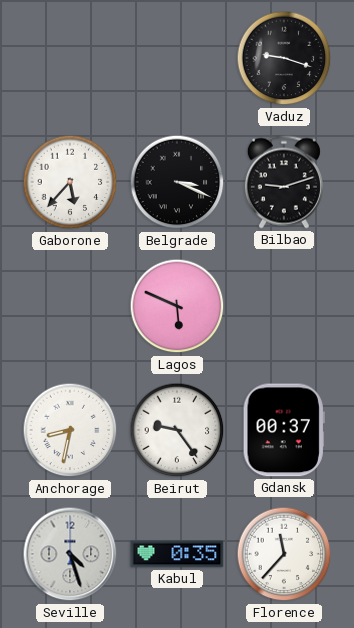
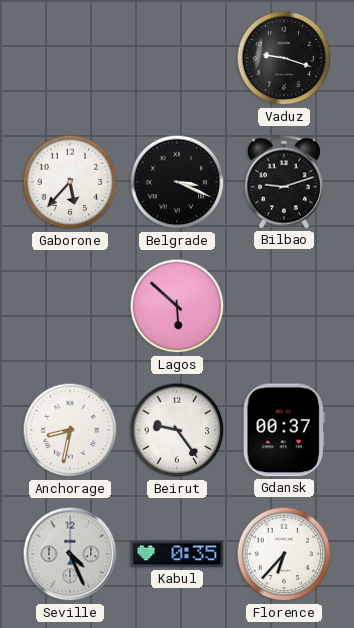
Lagos: 5:49 -> 5:52
Seville: 4:27 -> 4:26
Florence: 11:37 -> 6:37
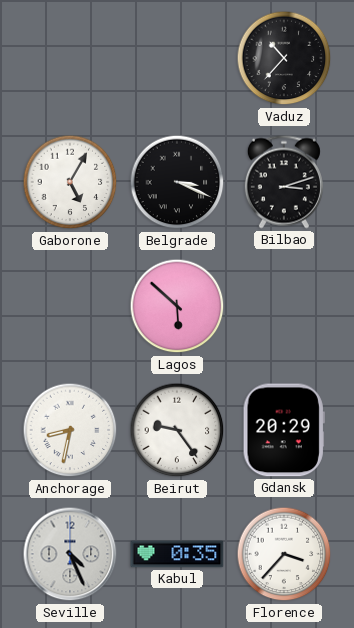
Vaduz: 9:18 -> 10:37
Gaborone: 5:37 -> 5:05
Bilbao: 9:12 -> 3:12
Gdansk: 00:37 -> 20:29
Florence: 6:37 -> 3:37
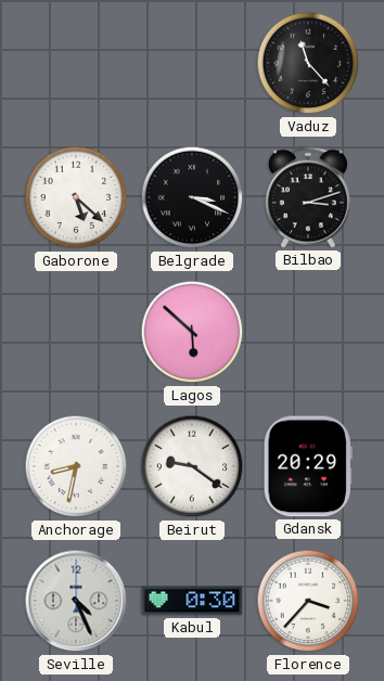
Vaduz: 10:37 -> 11:23
Gaborone: 5:05 -> 5:22
Beirut: 9:24 -> 9:21
Kabul: 0:35 -> 0:30
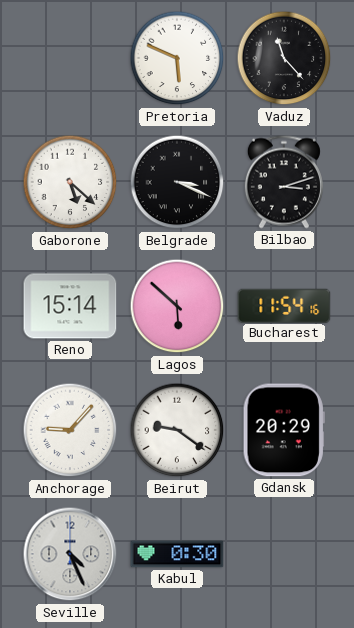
Pretoria: none -> 5:49
Reno: none -> 15:14
Bucharest: none -> 11:54
Anchorage: 8:32 -> 9:07
Florence: 3:37 -> none
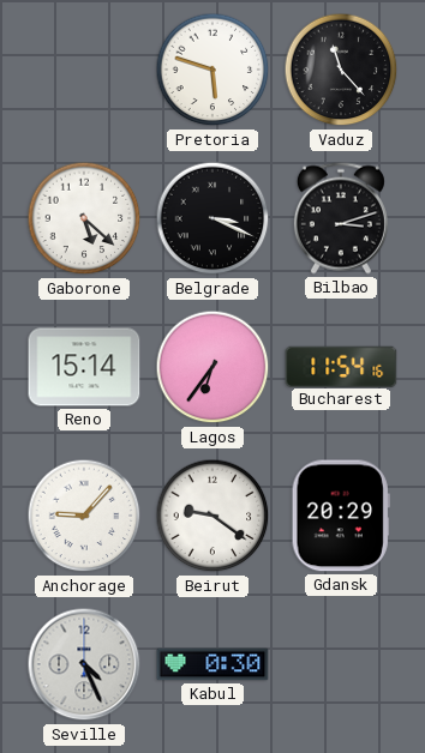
Pretoria: 5:49 -> 5:48
Lagos: 5:52 -> 6:36
